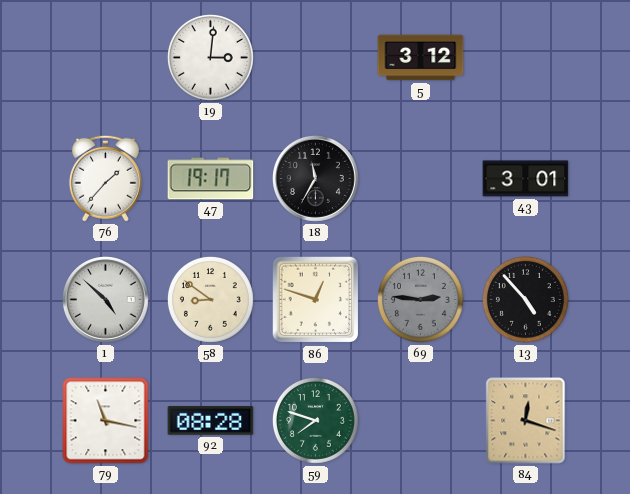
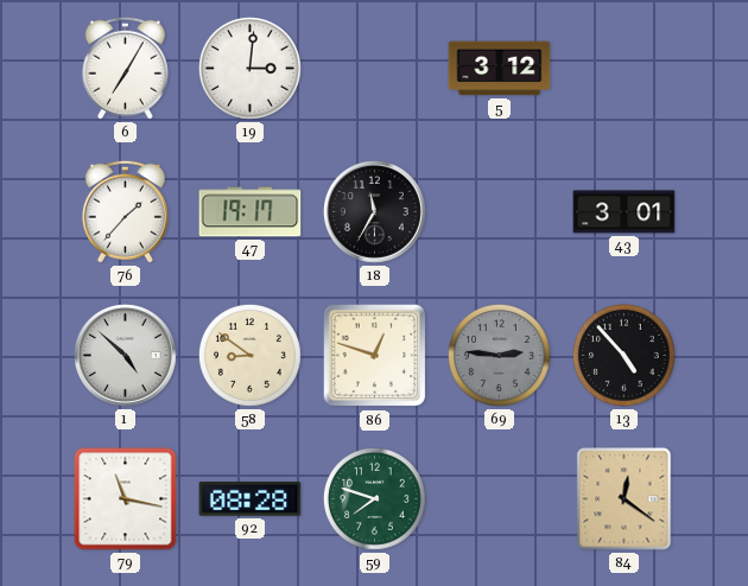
6: none -> 7:05
84: 12:18 -> 12:21
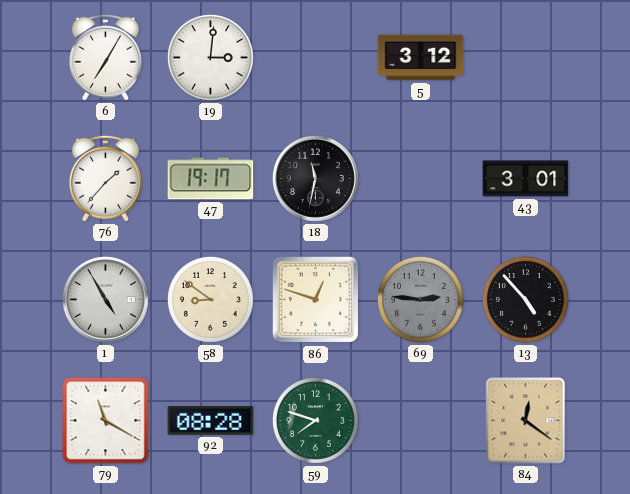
18: 11:35 -> 11:32
1: 4:52 -> 4:55
79: 11:17 -> 11:20
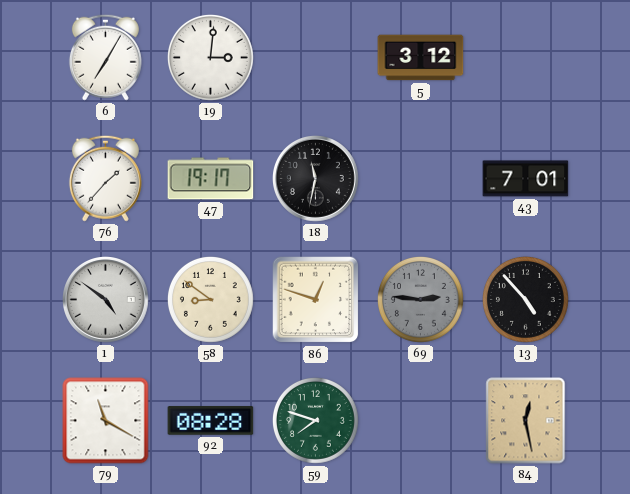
43: 3:01 -> 7:01
1: 4:55 -> 4:51
84: 12:21 -> 12:28
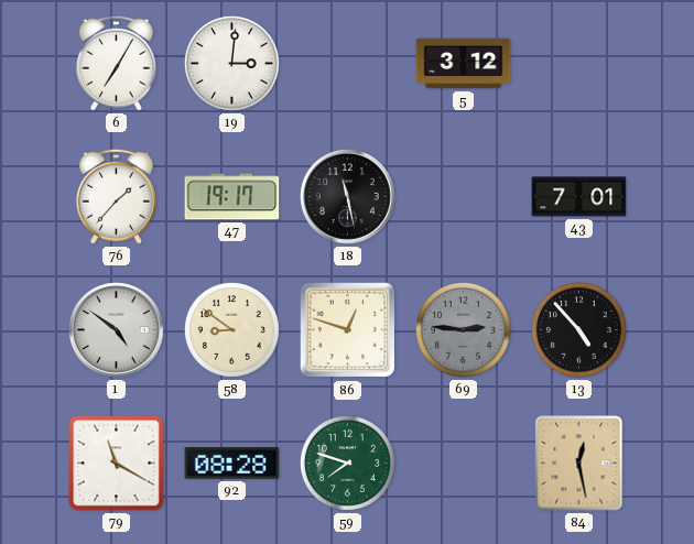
18: 11:32 -> 11:28
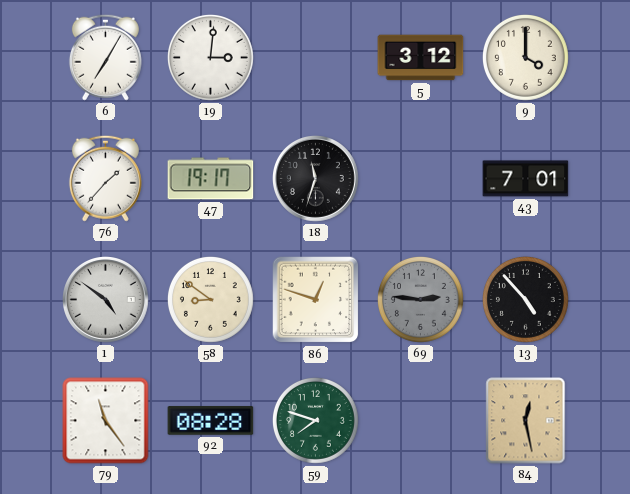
9: none -> 4:00
18: 11:28 -> 11:33
79: 11:20 -> 11:24
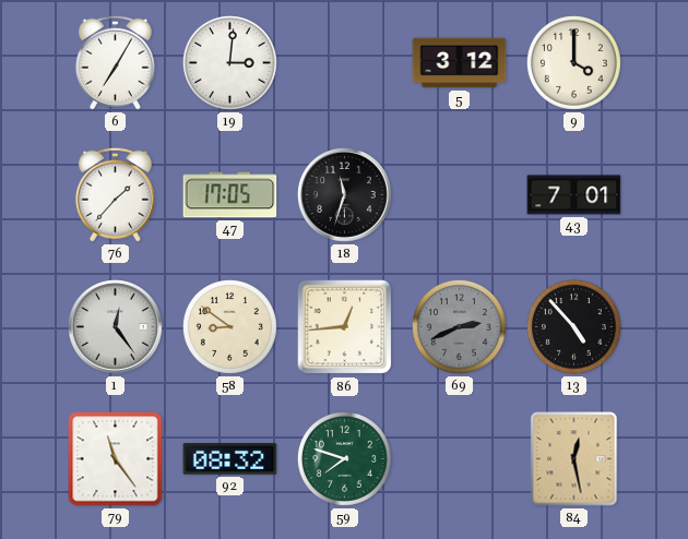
47: 19:17 -> 17:05
1: 4:51 -> 12:24
86: 12:48 -> 12:44
69: 2:46 -> 2:41
92: 08:28 -> 08:32
